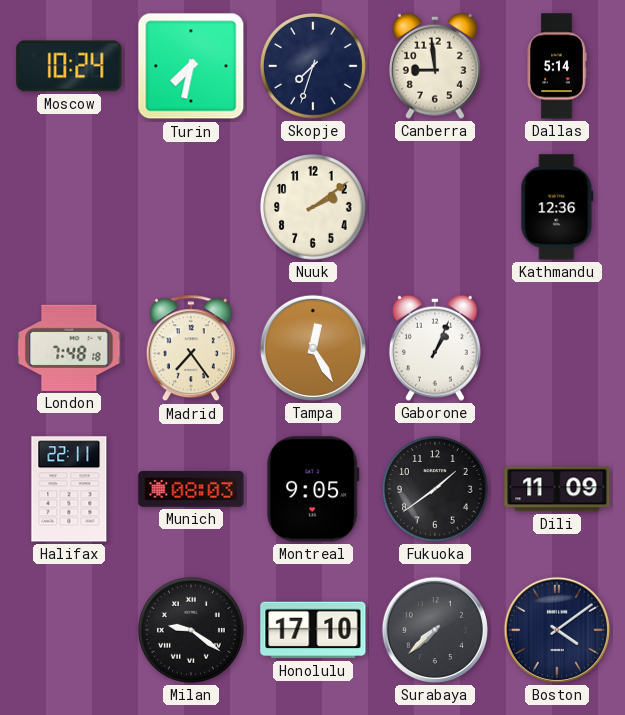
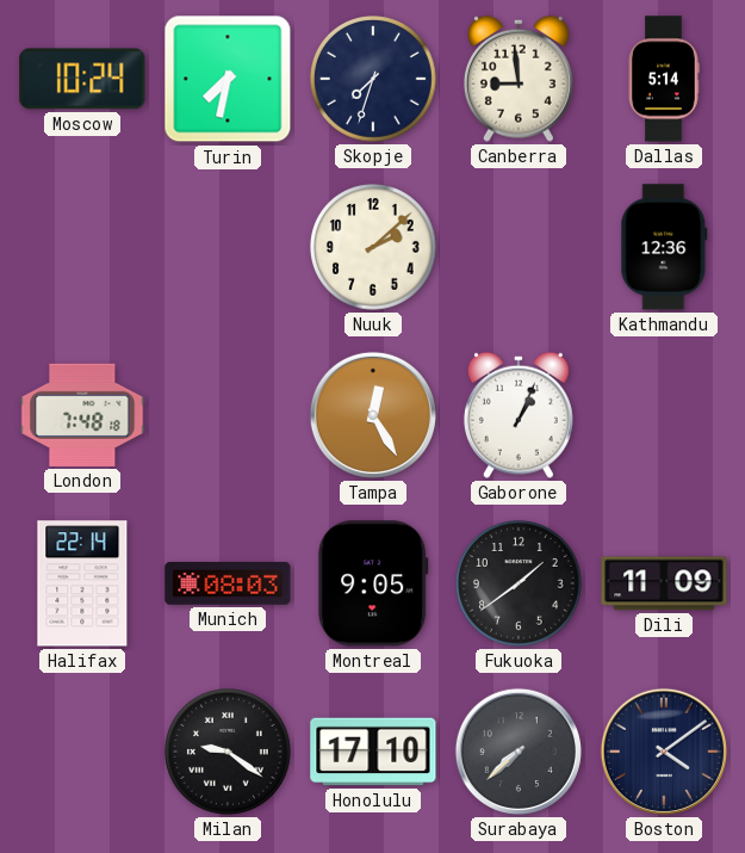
Nuuk: 2:09 -> 2:08
Madrid: 7:24 -> none
Halifax: 22:11 -> 22:14
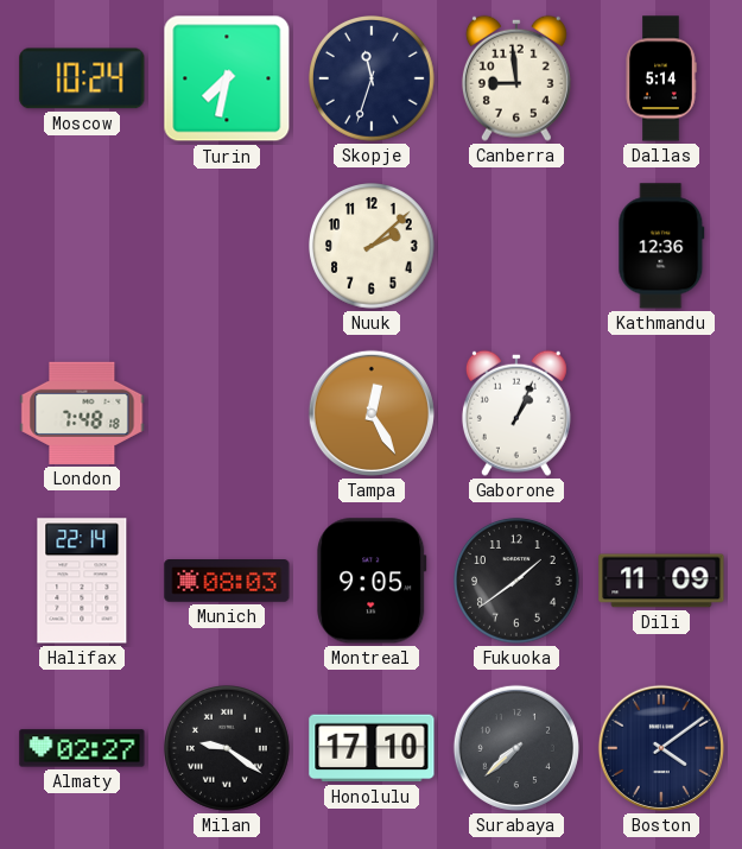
Skopje: 7:33 -> 11:33
Almaty: none -> 02:27
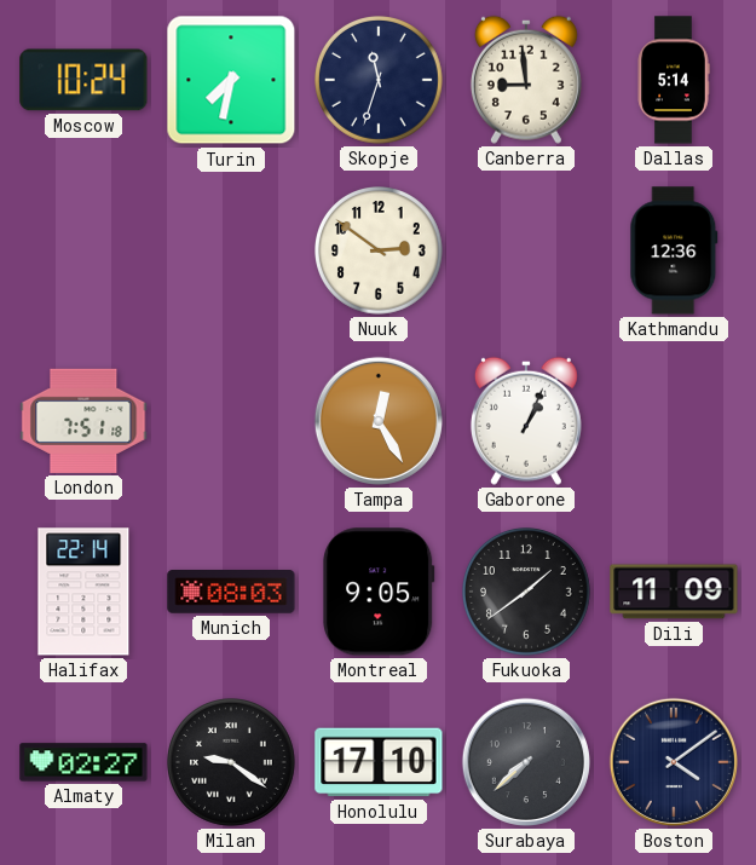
Nuuk: 2:08 -> 2:51
London: 7:48 -> 7:51
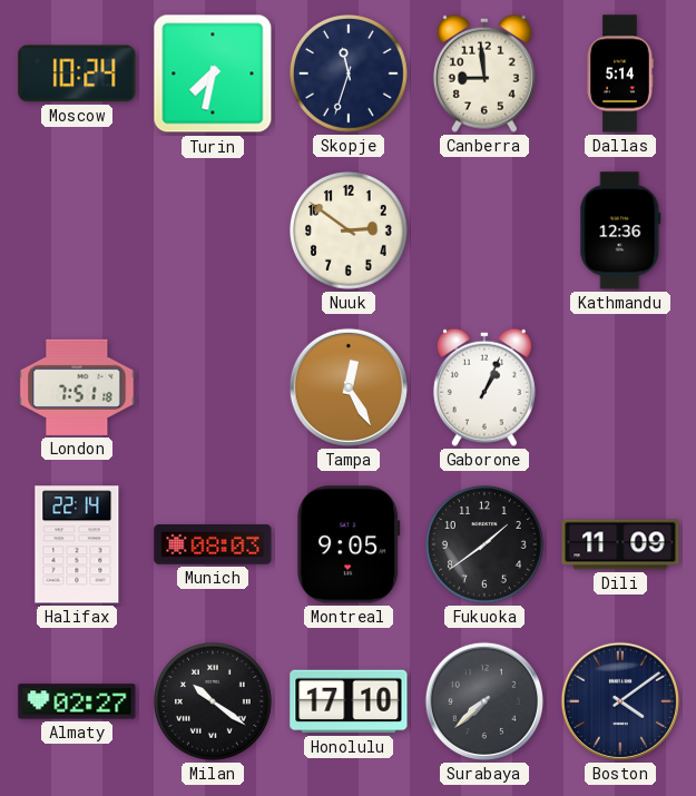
Milan: 9:21 -> 10:21
